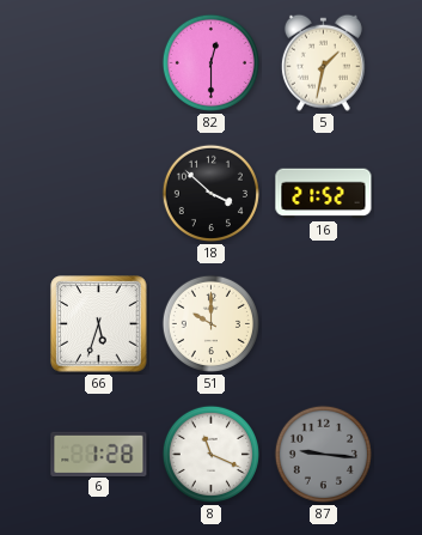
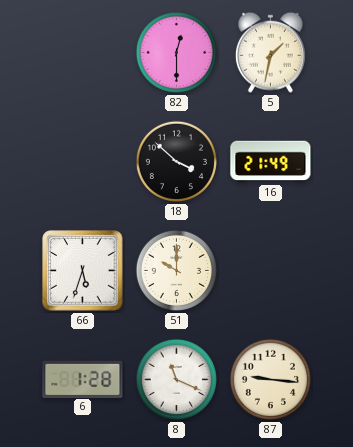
16: 21:52 -> 21:49
87 dial: grey -> cream
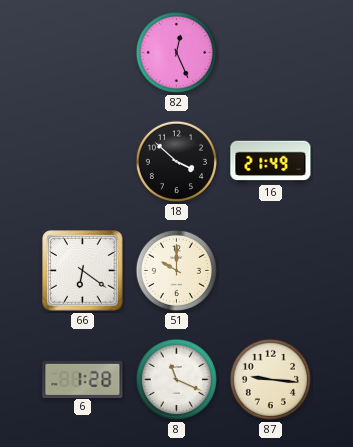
82: 12:30 -> 12:26
5: 1:32 -> none
66: 5:33 -> 6:21
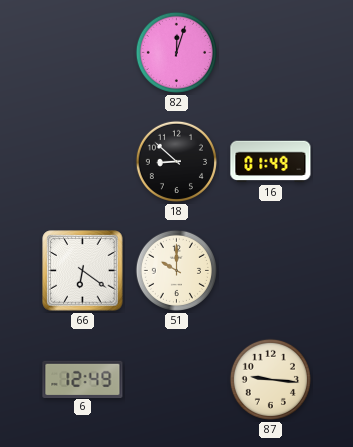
82: 12:26 -> 12:03
18: 3:52 -> 8:52
16: 21:49 -> 01:49
6: 1:28 -> 12:49
8: 11:19 -> none
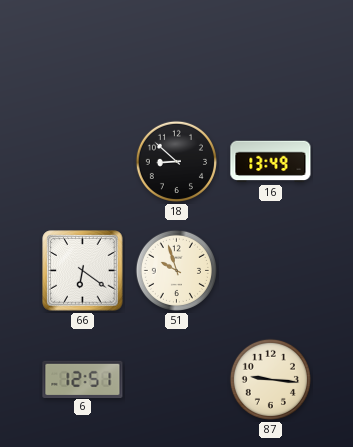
82: 12:03 -> none
16: 01:49 -> 13:49
51: 10:00 -> 9:57
6: 12:49 -> 12:51
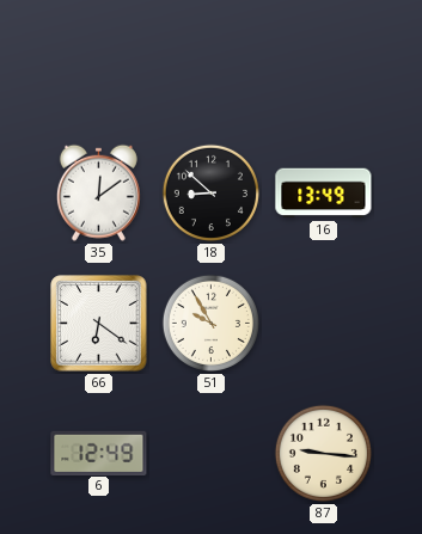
35: none -> 12:09
51: 9:57 -> 9:55
6: 12:51 -> 12:49
